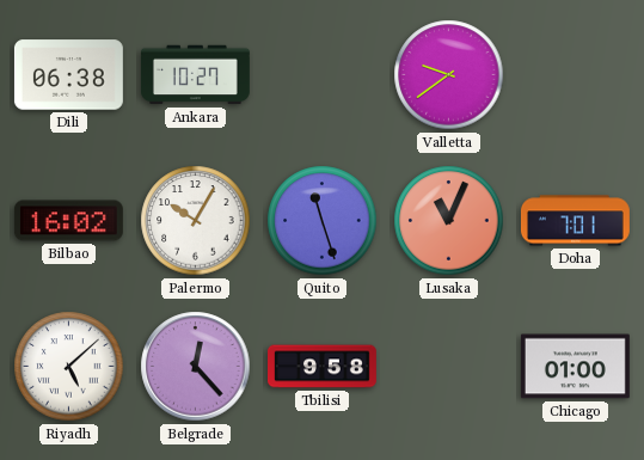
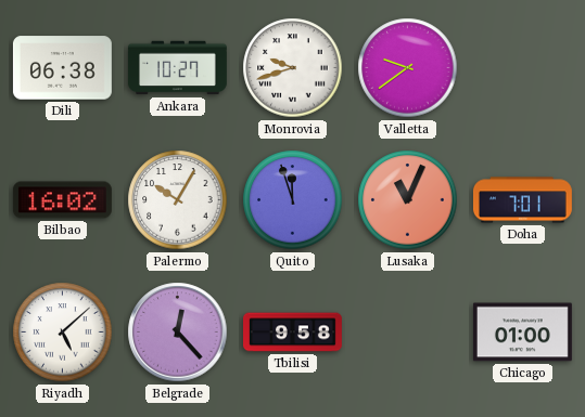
Monrovia: none -> 9:42
Quito: 11:27 -> 11:57
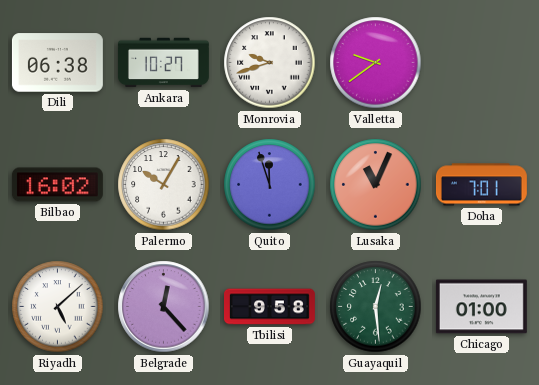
Guayaquil: none -> 12:29
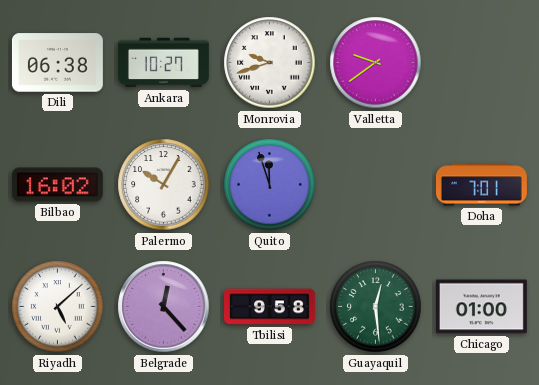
Lusaka: 11:04 -> none
